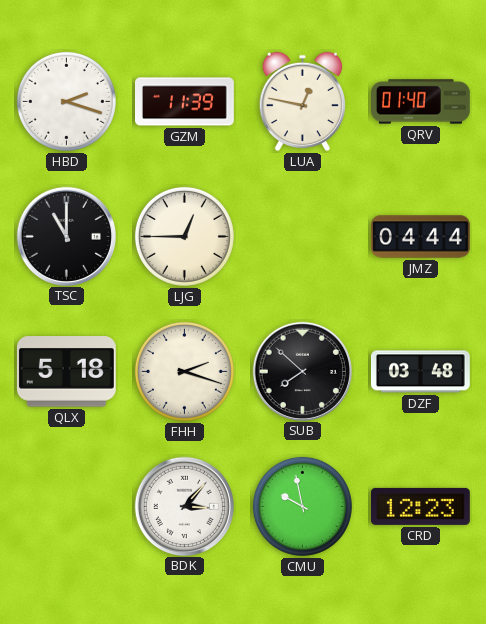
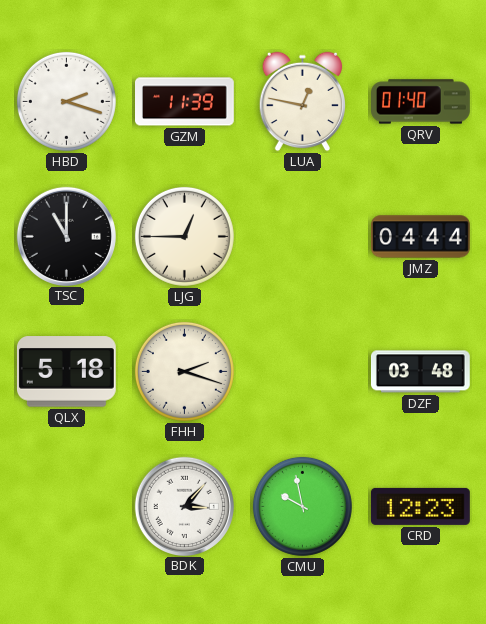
SUB: 7:52 -> none
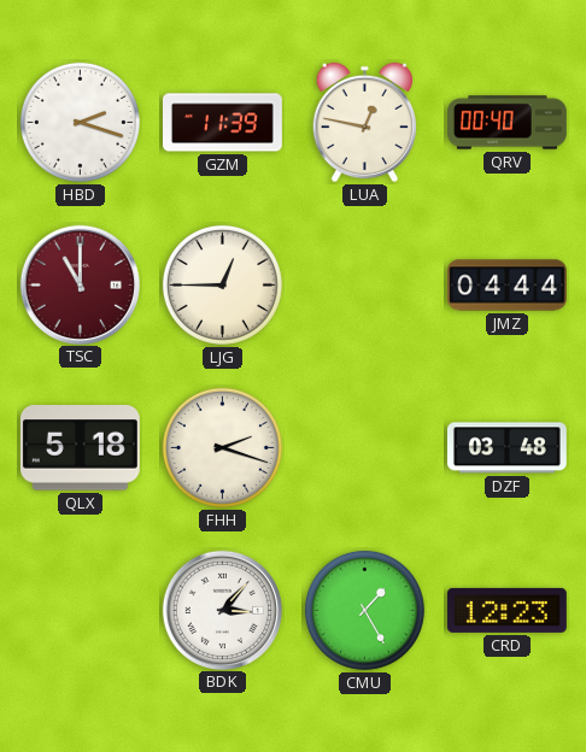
QRV: 01:40 -> 00:40
TSC dial: black -> burgundy
CMU: 9:58 -> 1:25
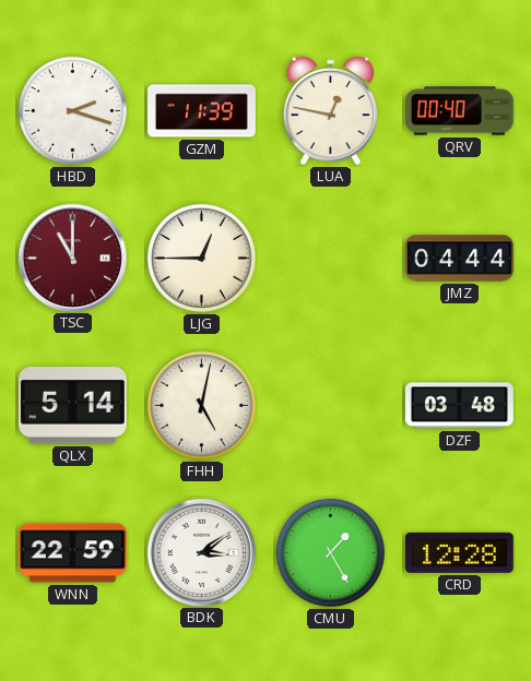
QLX: 5:18 -> 5:14
FHH: 2:18 -> 5:02
WNN: none -> 22:59
BDK: 3:07 -> 3:09
CRD: 12:23 -> 12:28
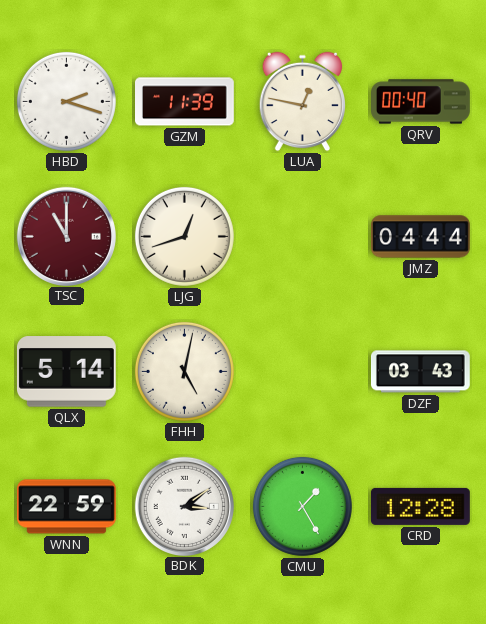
LJG: 12:45 -> 12:42
DZF: 03:48 -> 03:43
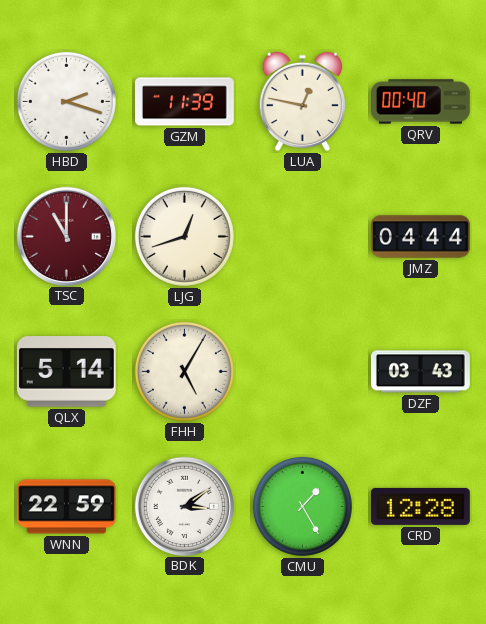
FHH: 5:02 -> 5:05
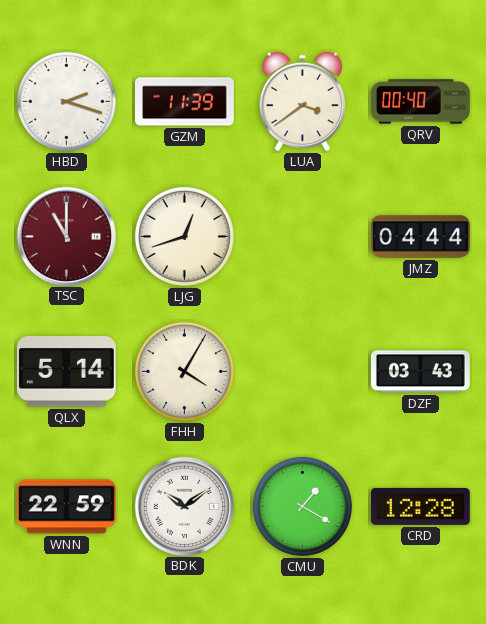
LUA: 12:47 -> 3:39
FHH: 5:05 -> 4:05
BDK: 3:09 -> 10:09
CMU: 1:25 -> 1:20
